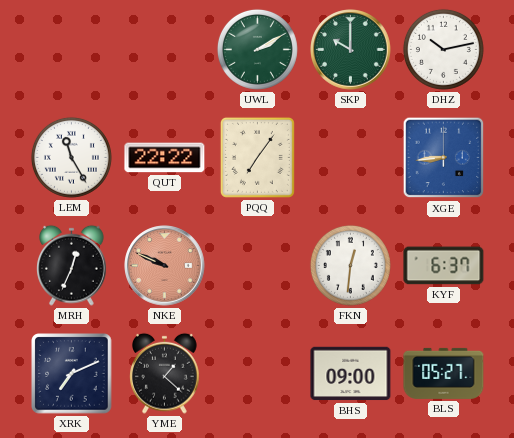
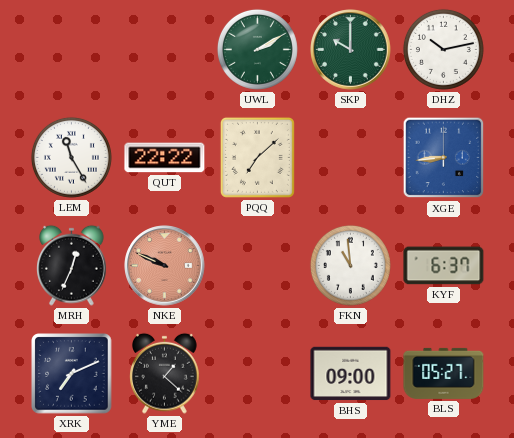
PQQ: 7:06 -> 7:08
FKN: 12:31 -> 10:59
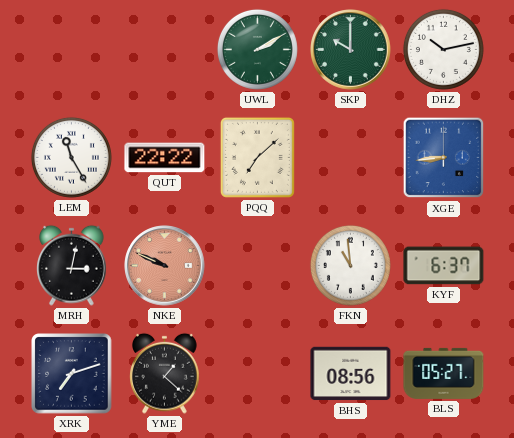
MRH: 12:34 -> 3:02
XRK: 7:11 -> 7:12
BHS: 09:00 -> 08:56
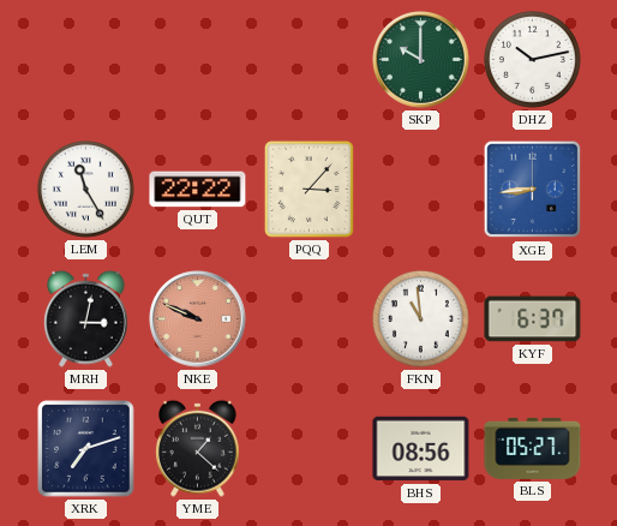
UWL: 2:10 -> none
PQQ: 7:08 -> 3:07
